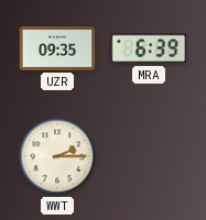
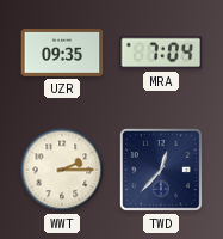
MRA: 6:39 -> 7:04
TWD: none -> 12:37
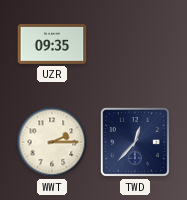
MRA: 7:04 -> none
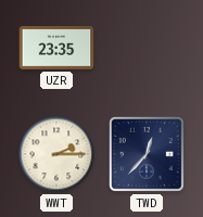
UZR: 09:35 -> 23:35
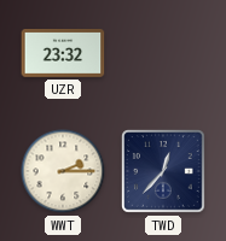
UZR: 23:35 -> 23:32
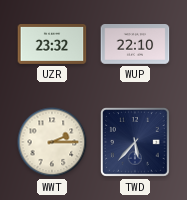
WUP: none -> 22:10
TWD: 12:37 -> 5:37
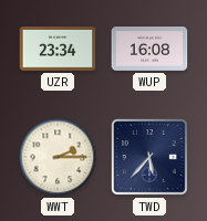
UZR: 23:32 -> 23:34
WUP: 22:10 -> 16:08
